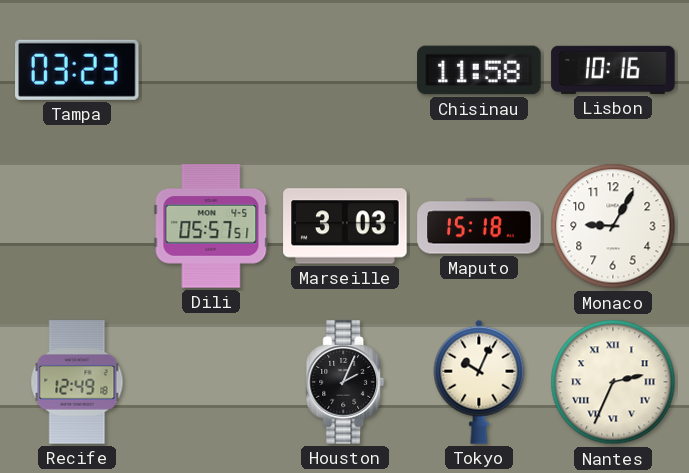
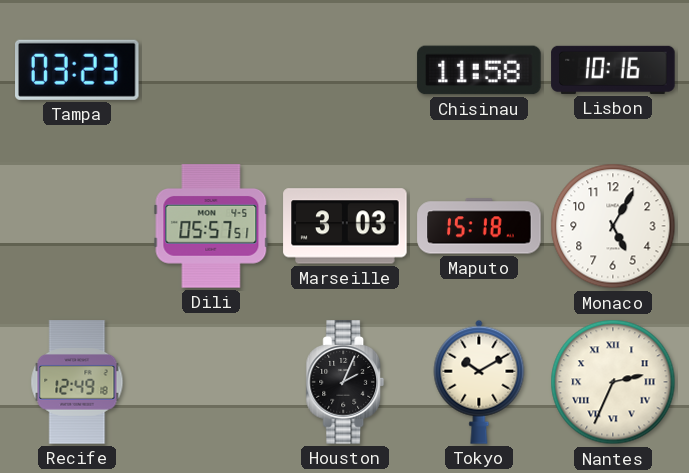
Monaco: 9:05 -> 5:05
Tokyo: 10:04 -> 10:10
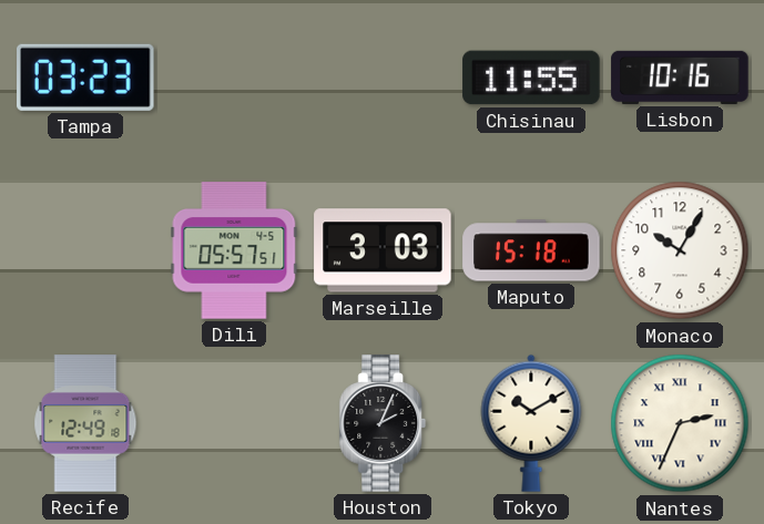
Chisinau: 11:58 -> 11:55
Monaco: 5:05 -> 10:05
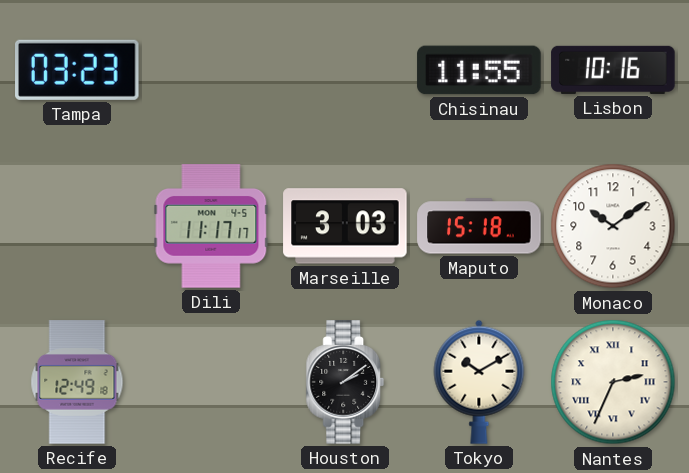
Dili: 05:57 -> 11:17
Monaco: 10:05 -> 10:09
Houston: 2:04 -> 2:09
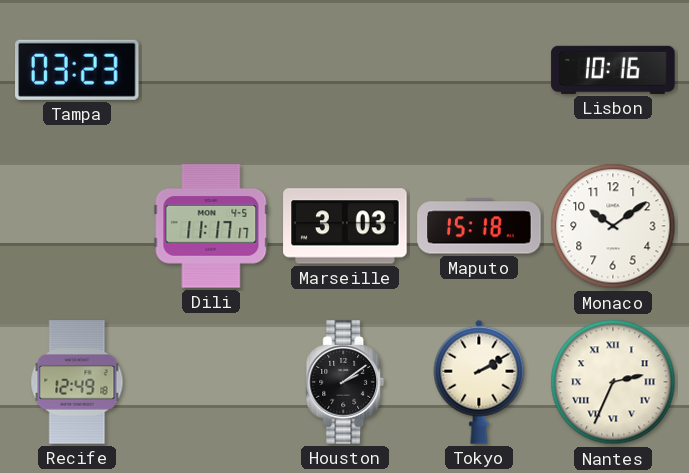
Chisinau: 11:55 -> none
Tokyo: 10:10 -> 2:10
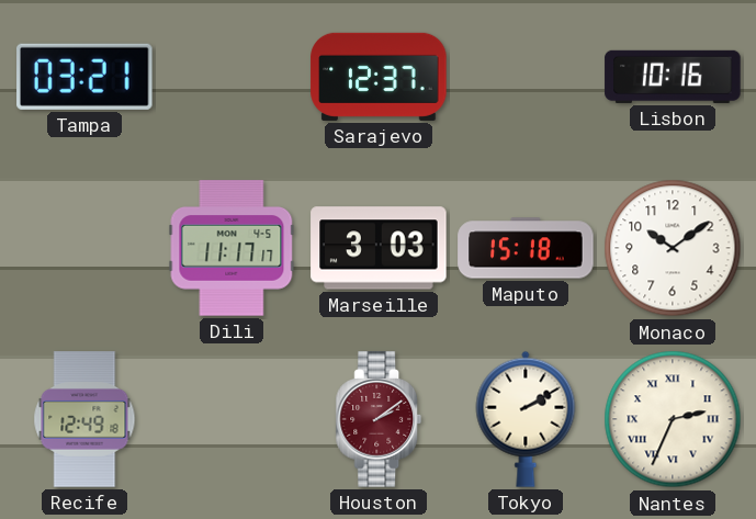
Tampa: 03:23 -> 03:21
Sarajevo: none -> 12:37
Houston dial: black -> burgundy
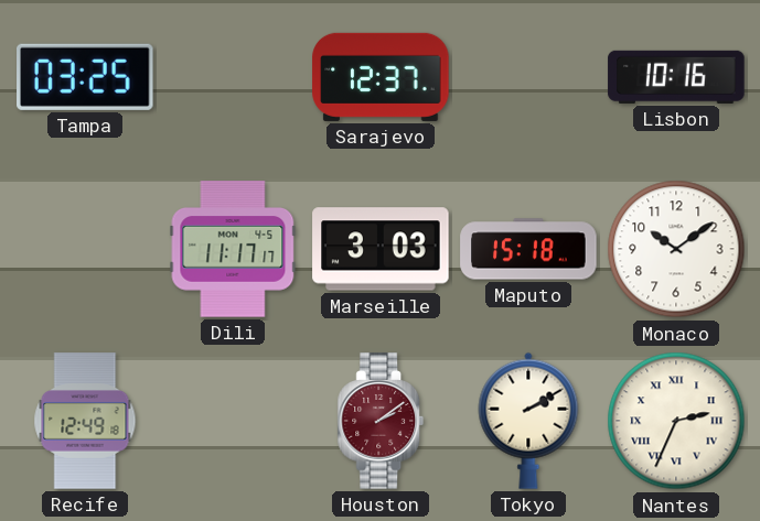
Tampa: 03:21 -> 03:25
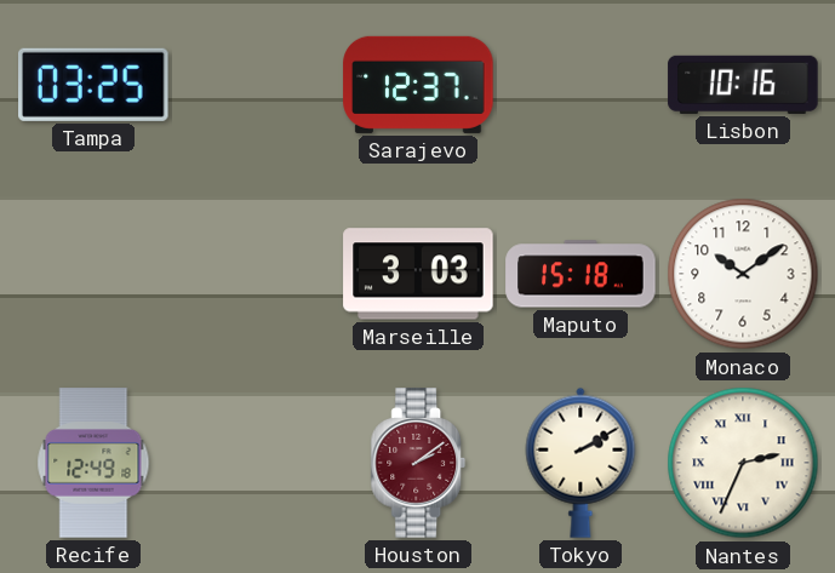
Dili: 11:17 -> none
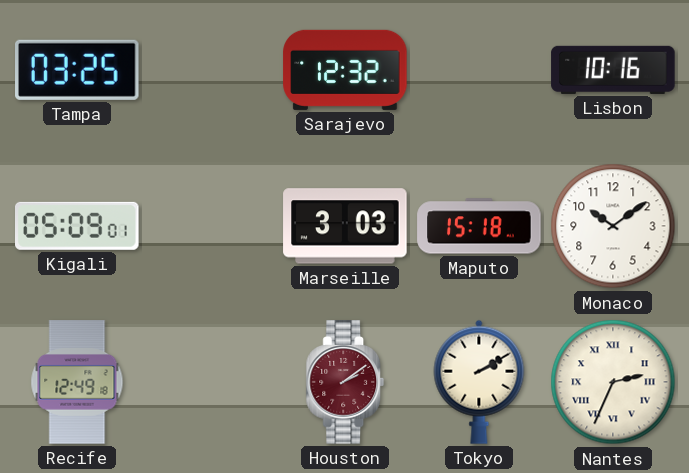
Sarajevo: 12:37 -> 12:32
Kigali: none -> 05:09
